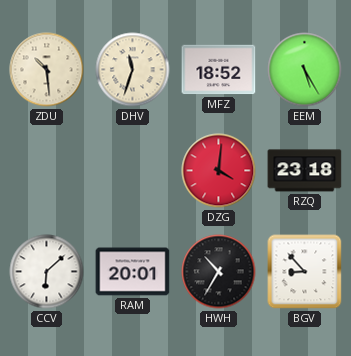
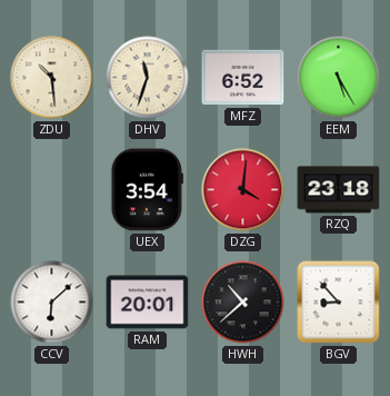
MFZ: 18:52 -> 6:52
UEX: none -> 3:54
HWH: 10:35 -> 10:38
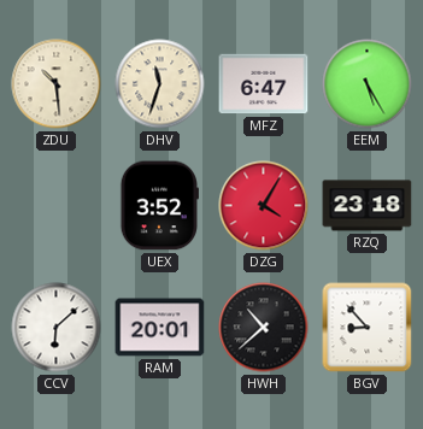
MFZ: 6:52 -> 6:47
UEX: 3:54 -> 3:52
DZG: 4:01 -> 4:05
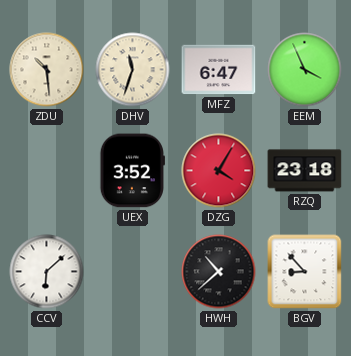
EEM: 5:25 -> 3:56
RAM: 20:01 -> none
